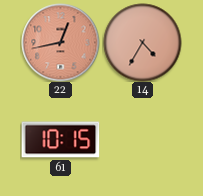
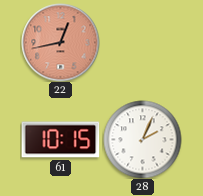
14: 4:35 -> none
28: none -> 2:04
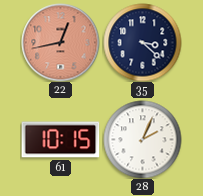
35: none -> 3:22
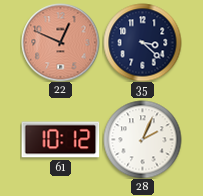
22: 12:43 -> 12:49
61: 10:15 -> 10:12
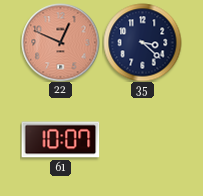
61: 10:12 -> 10:07
28: 2:04 -> none
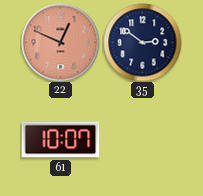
35: 3:22 -> 2:51
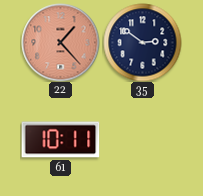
22: 12:49 -> 1:23
61: 10:07 -> 10:11
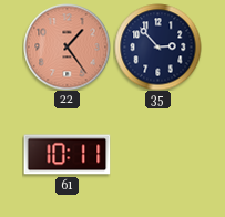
22: 1:23 -> 1:24
35: 2:51 -> 2:53
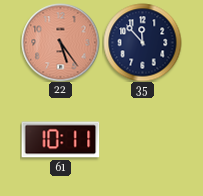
22: 1:24 -> 5:24
35: 2:53 -> 11:53
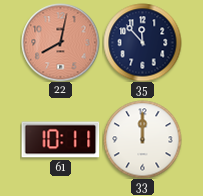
22: 5:24 -> 8:02
33: none -> 12:00
